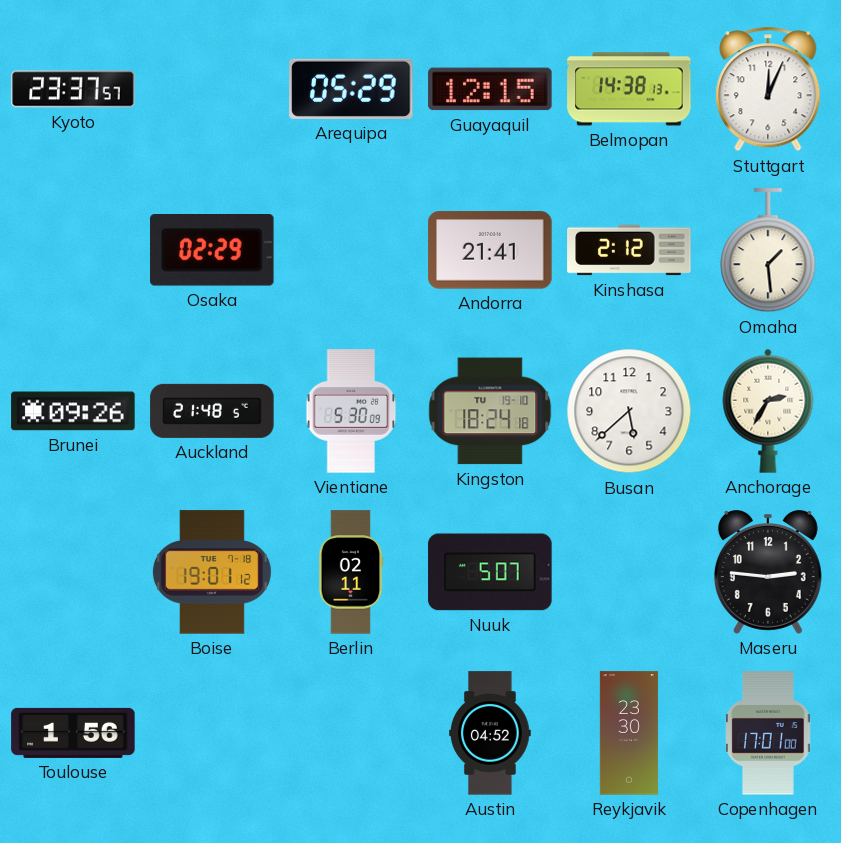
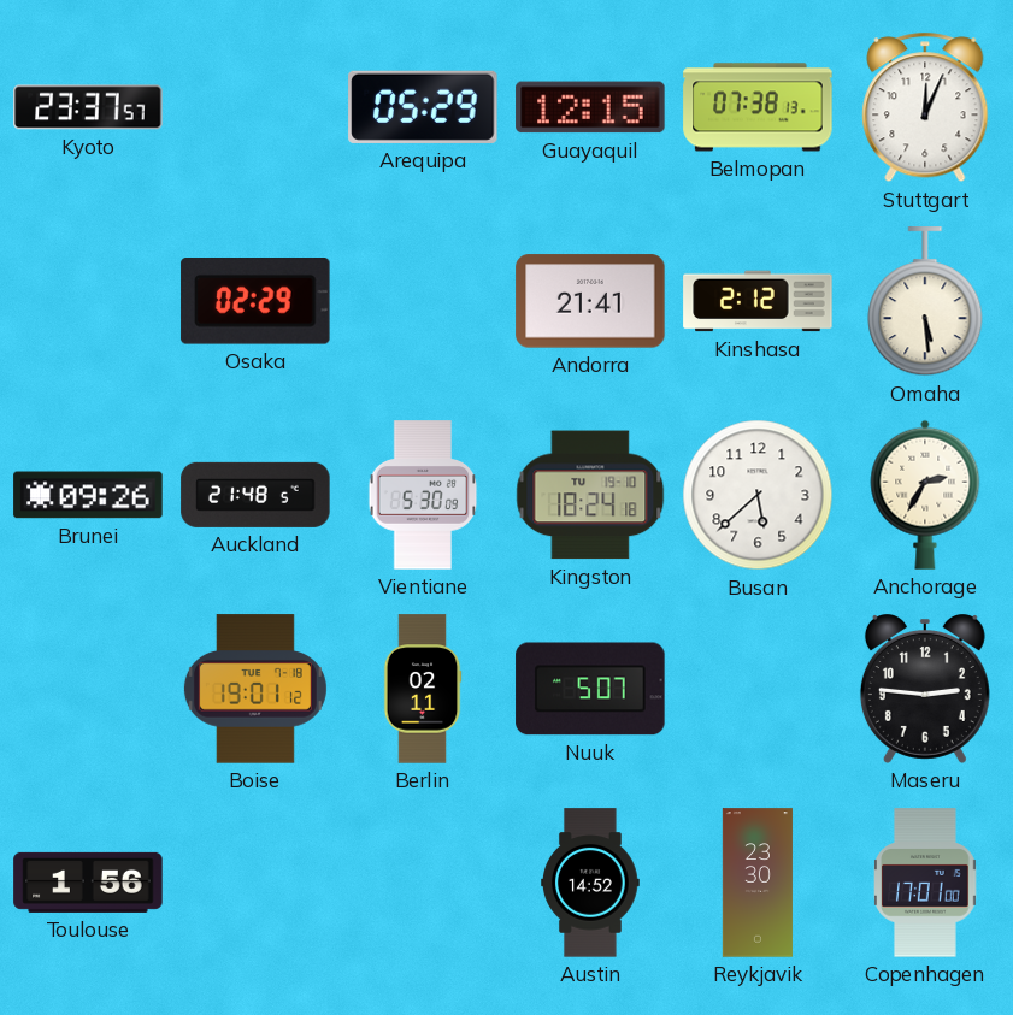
Belmopan: 14:38 -> 07:38
Omaha: 1:29 -> 5:29
Austin: 04:52 -> 14:52
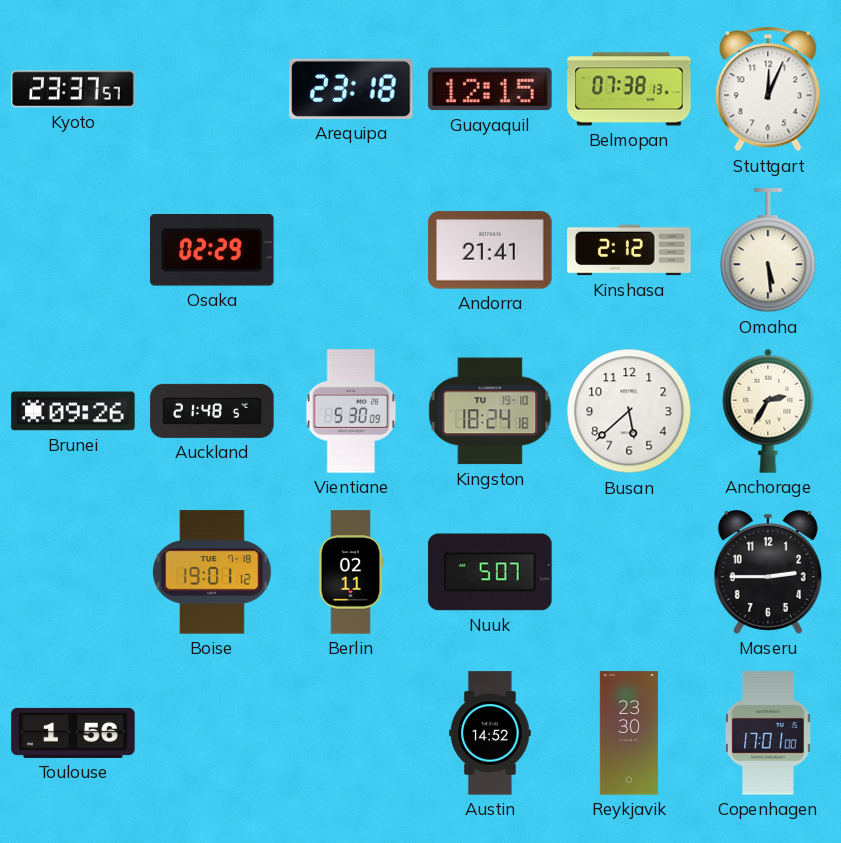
Arequipa: 05:29 -> 23:18
Maseru: 2:46 -> 2:45
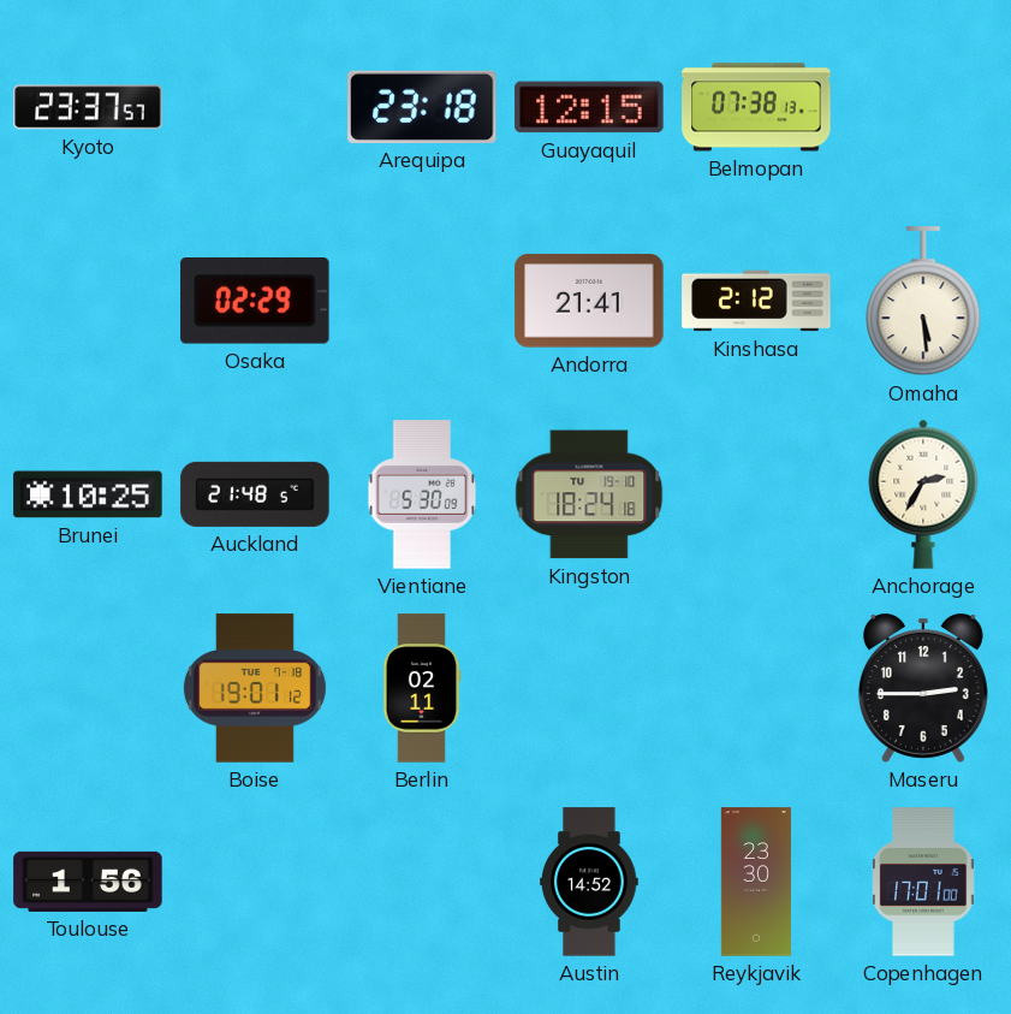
Stuttgart: 12:04 -> none
Brunei: 09:26 -> 10:25
Busan: 5:38 -> none
Nuuk: 5:07 -> none
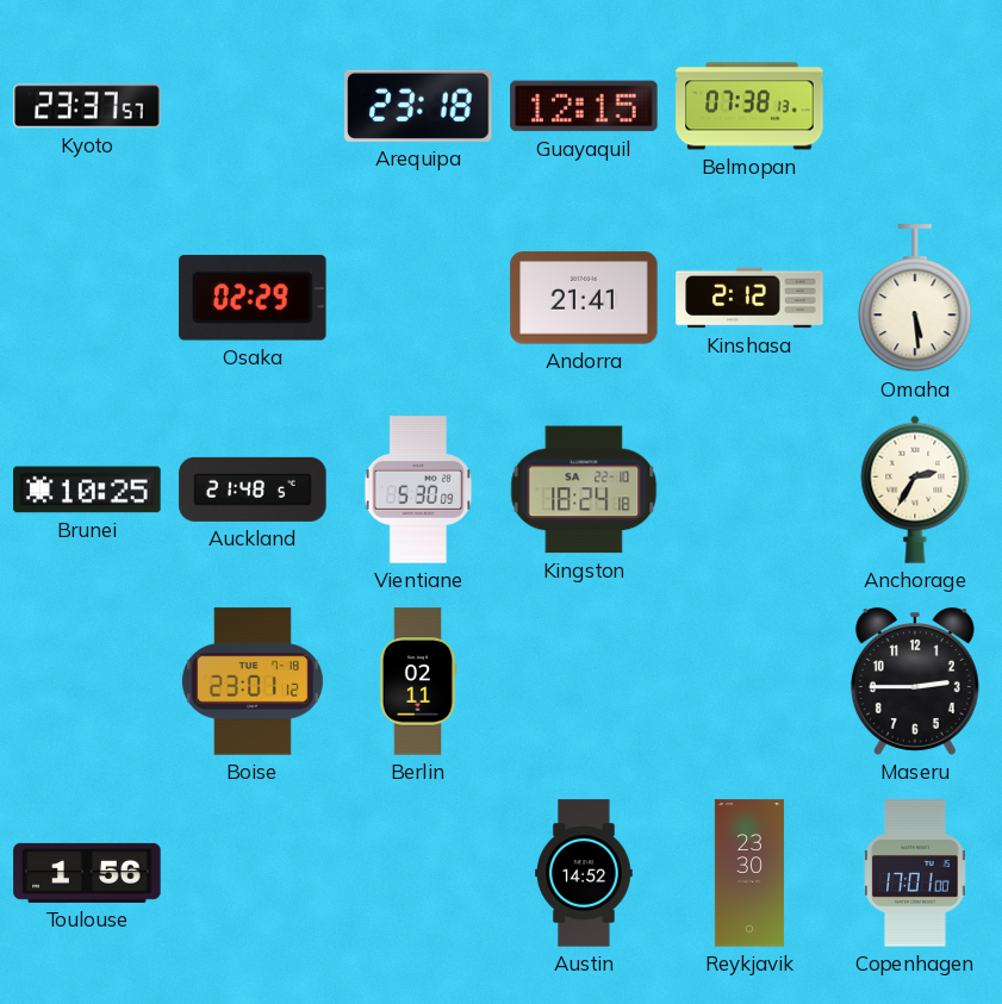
Kingston date: TU 19-10 -> SA 22-10
Boise: 19:01 -> 23:01
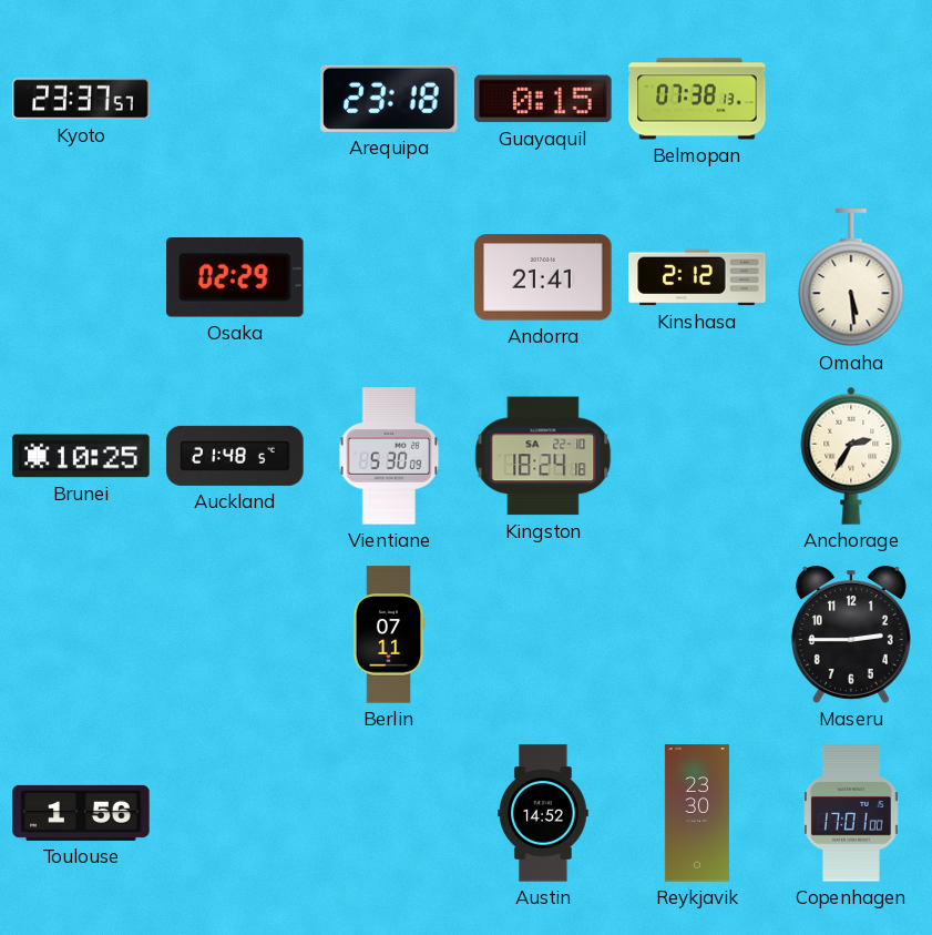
Guayaquil: 12:15 -> 0:15
Boise: 23:01 -> none
Berlin: 02:11 -> 07:11
